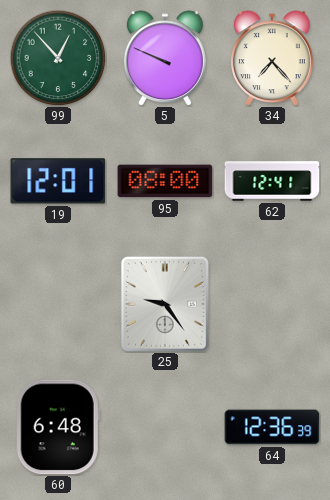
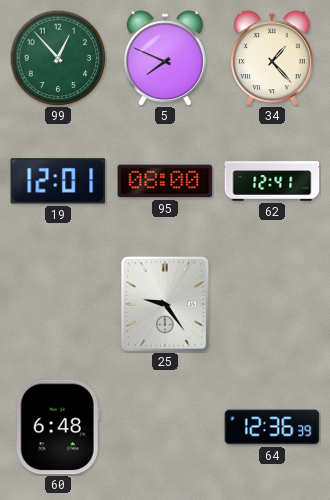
5: 9:49 -> 7:49
34: 7:23 -> 1:23
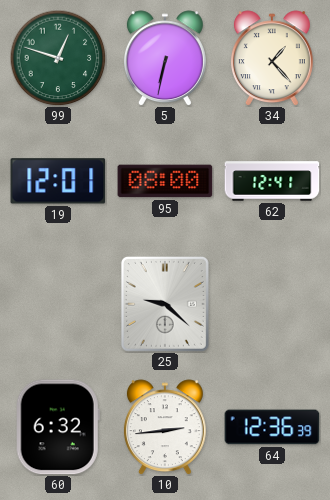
99: 12:53 -> 12:48
5: 7:49 -> 6:32
25: 9:24 -> 9:22
60: 6:48 -> 6:32
10: none -> 2:44
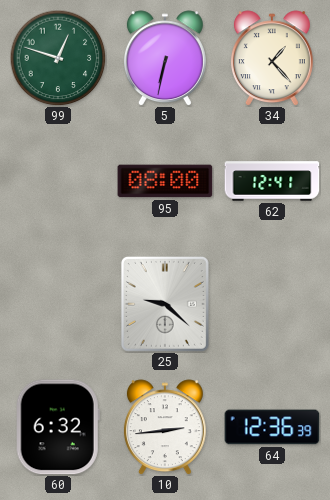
19: 12:01 -> none
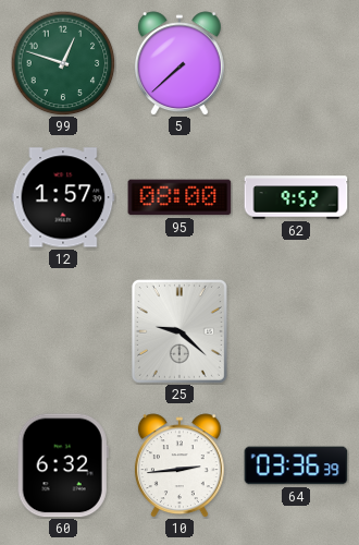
5: 6:32 -> 7:38
34: 1:23 -> none
12: none -> 1:57
62: 12:41 -> 9:52
64: 12:36 -> 03:36
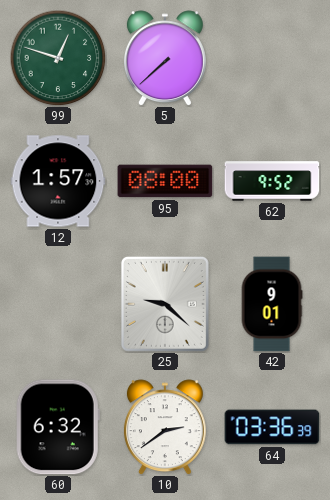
42: none -> 9:01
10: 2:44 -> 2:39
